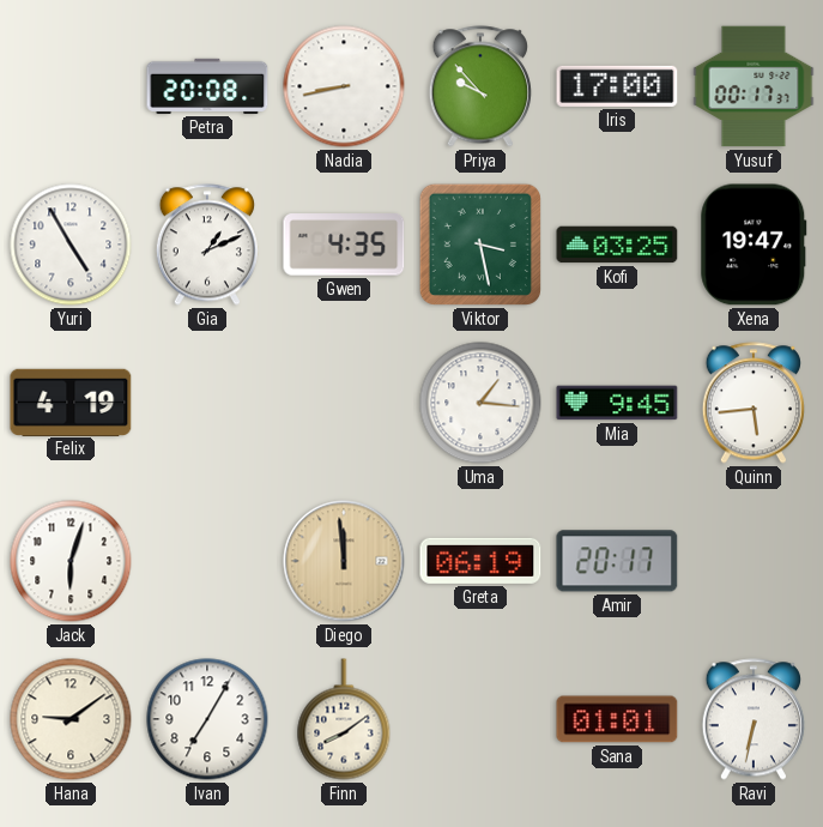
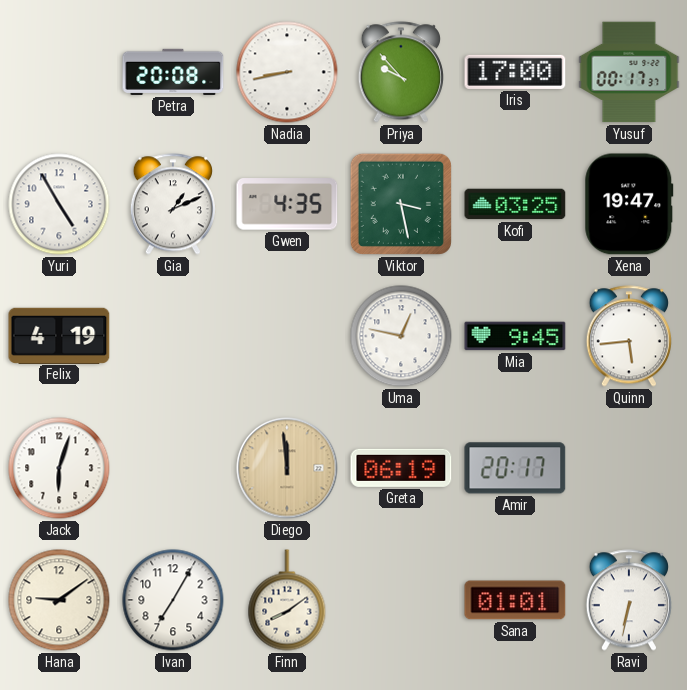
Uma: 1:16 -> 12:47
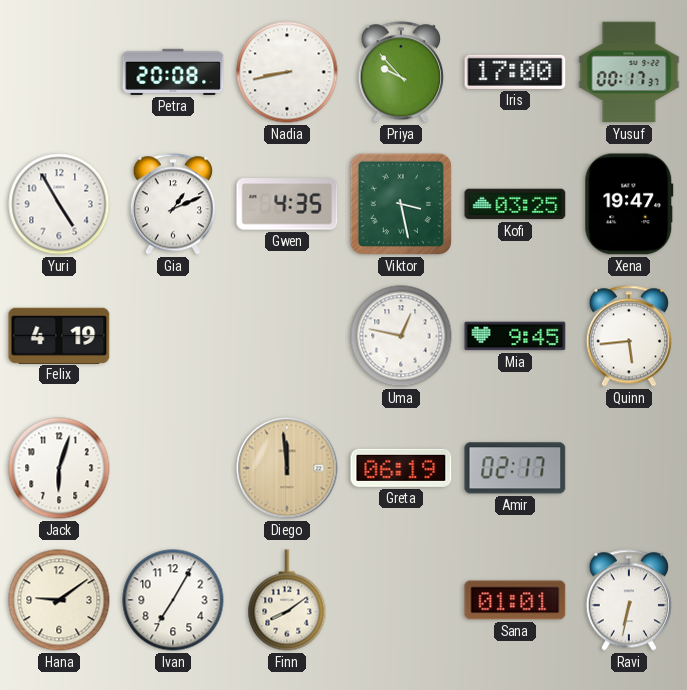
Amir: 20:17 -> 02:17
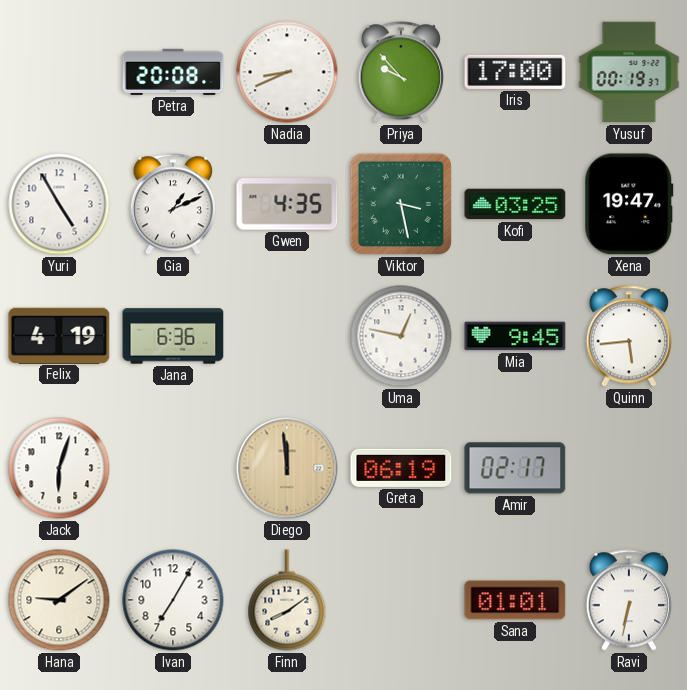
Nadia: 8:43 -> 8:41
Yusuf: 00:17 -> 00:19
Jana: none -> 6:36
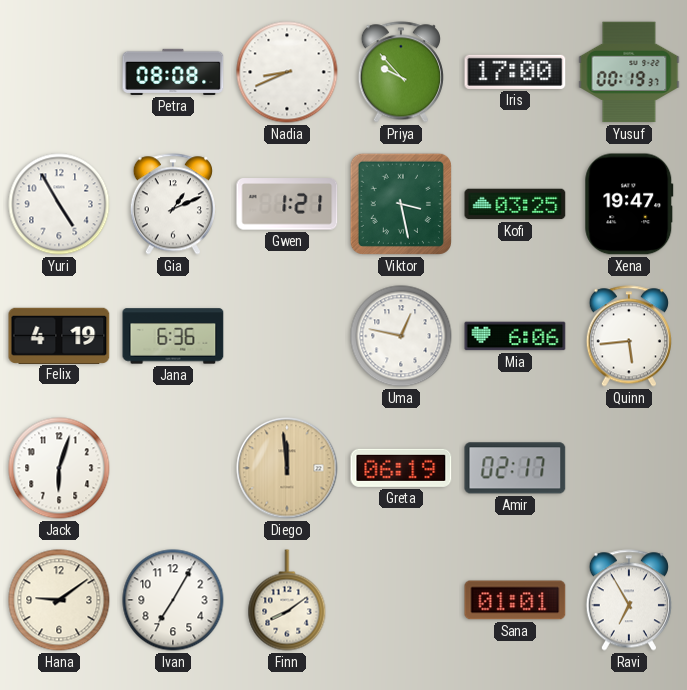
Petra: 20:08 -> 08:08
Gwen: 4:35 -> 1:21
Mia: 9:45 -> 6:06
Ravi: 6:32 -> 6:55
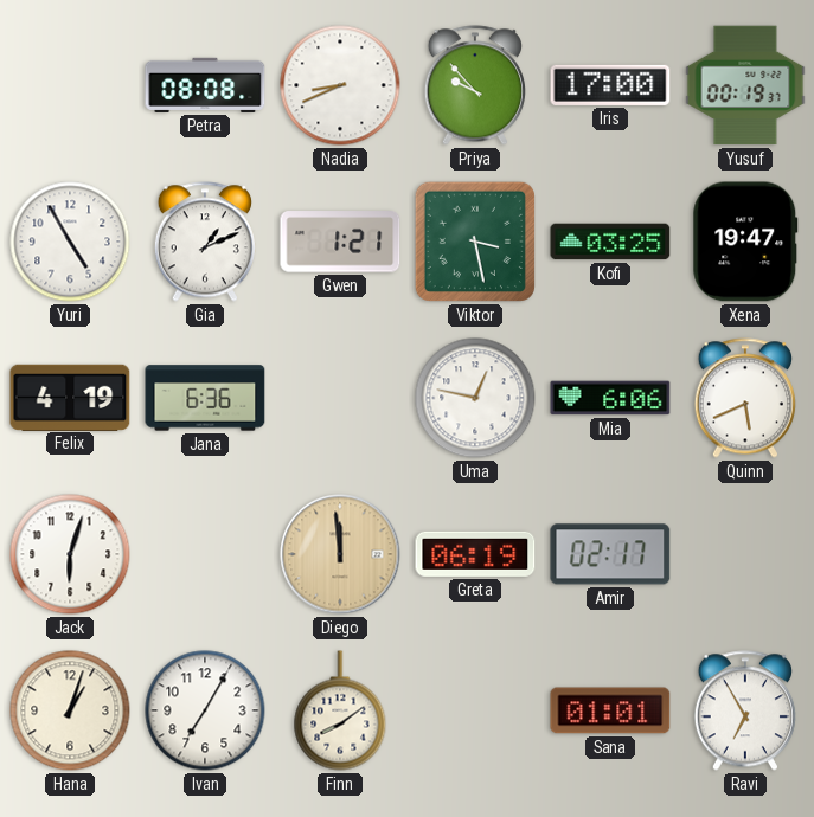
Quinn: 5:44 -> 5:41
Hana: 9:09 -> 1:03
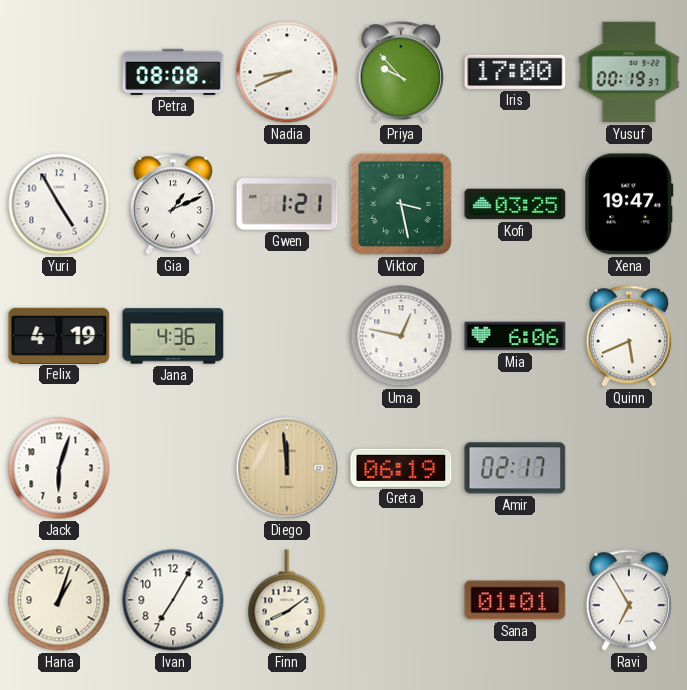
Jana: 6:36 -> 4:36
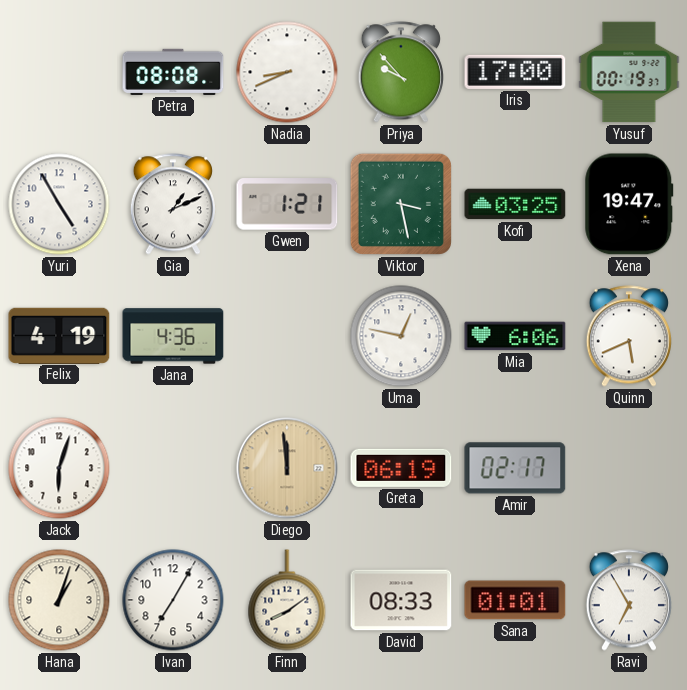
David: none -> 08:33
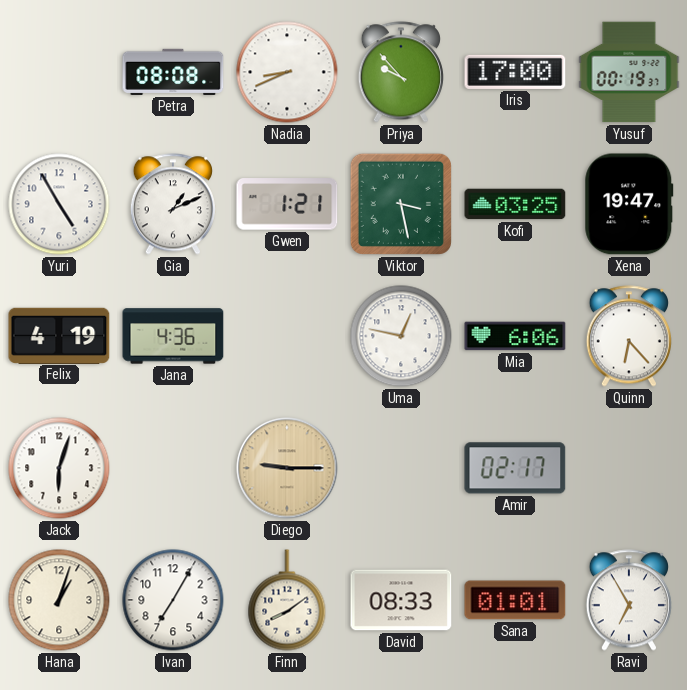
Quinn: 5:41 -> 6:23
Diego: 11:59 -> 9:15
Greta: 06:19 -> none
